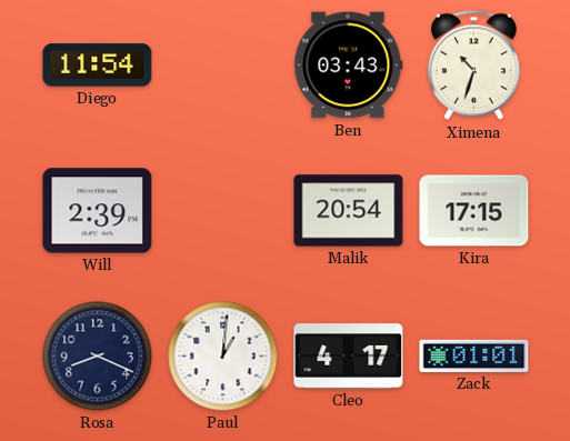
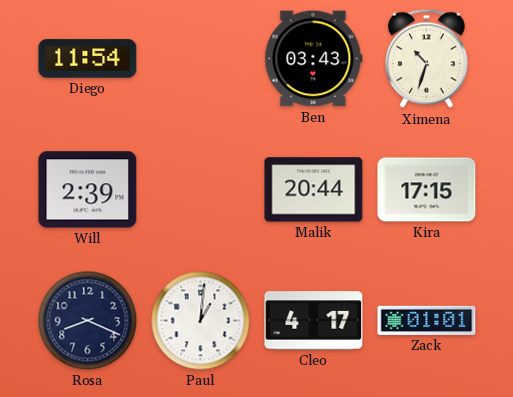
Malik: 20:54 -> 20:44
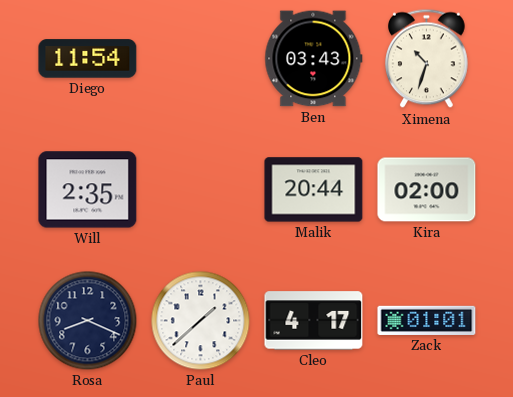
Will: 2:39 -> 2:35
Kira: 17:15 -> 02:00
Paul: 1:01 -> 1:38
